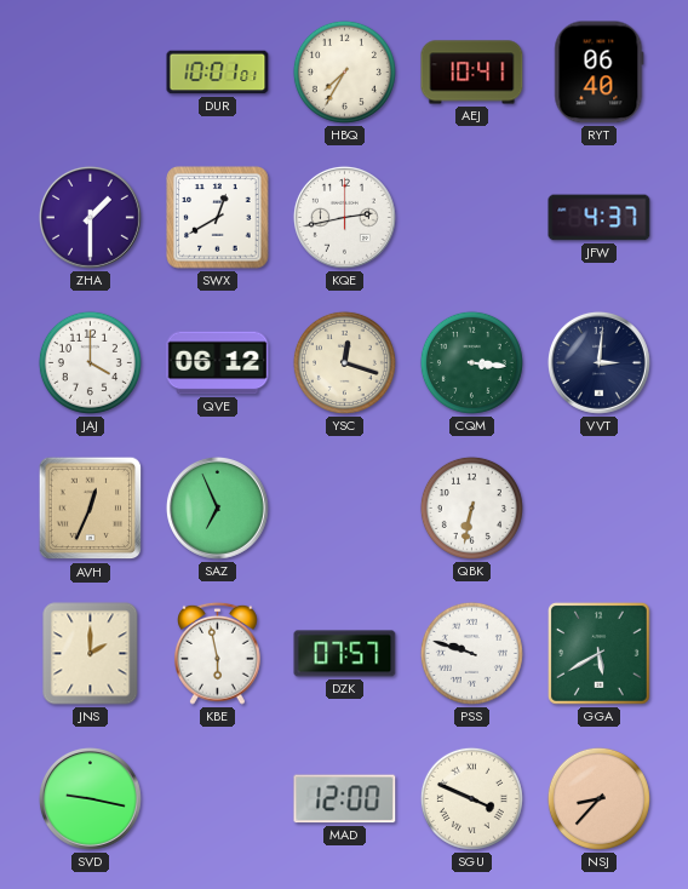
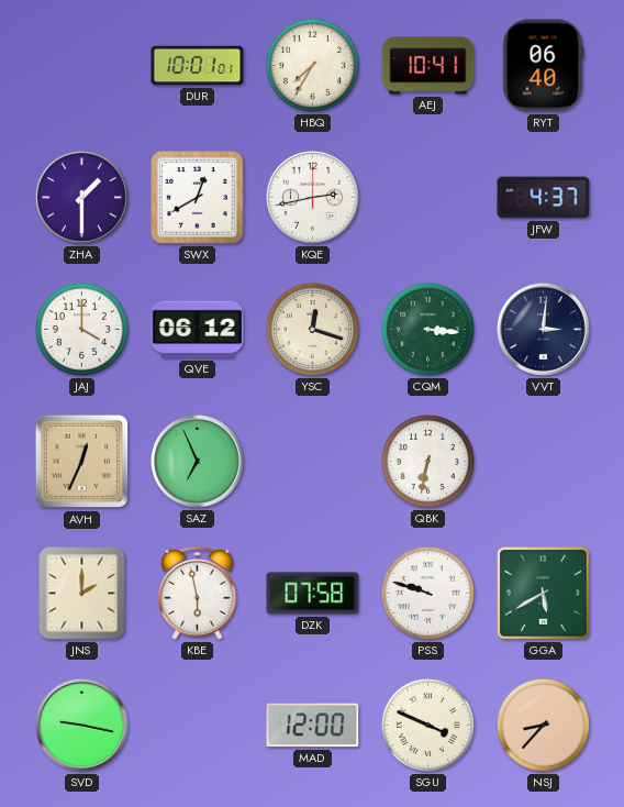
DZK: 07:57 -> 07:58
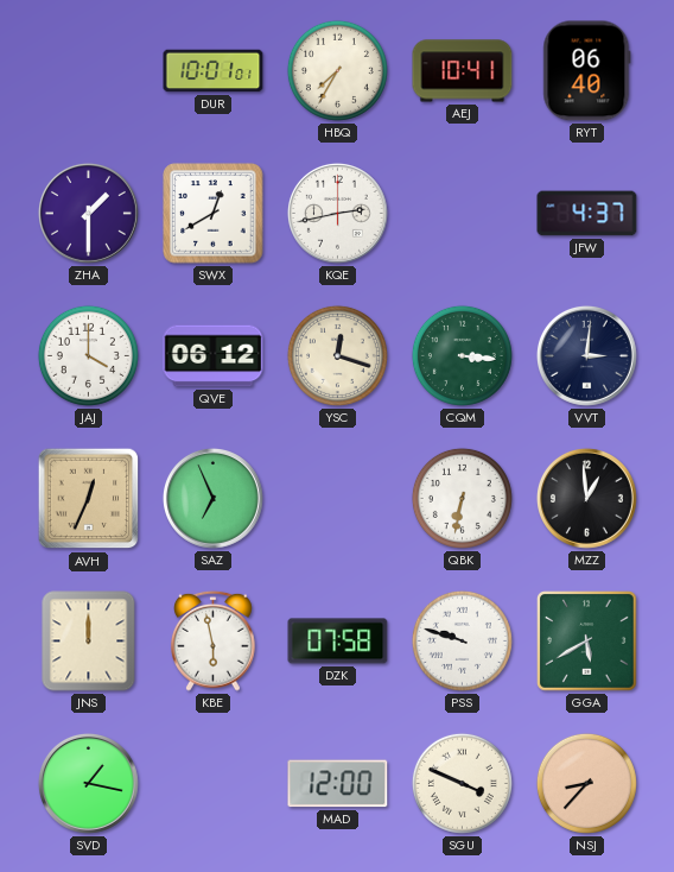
MZZ: none -> 12:59
JNS: 2:00 -> 12:00
SVD: 9:17 -> 1:17
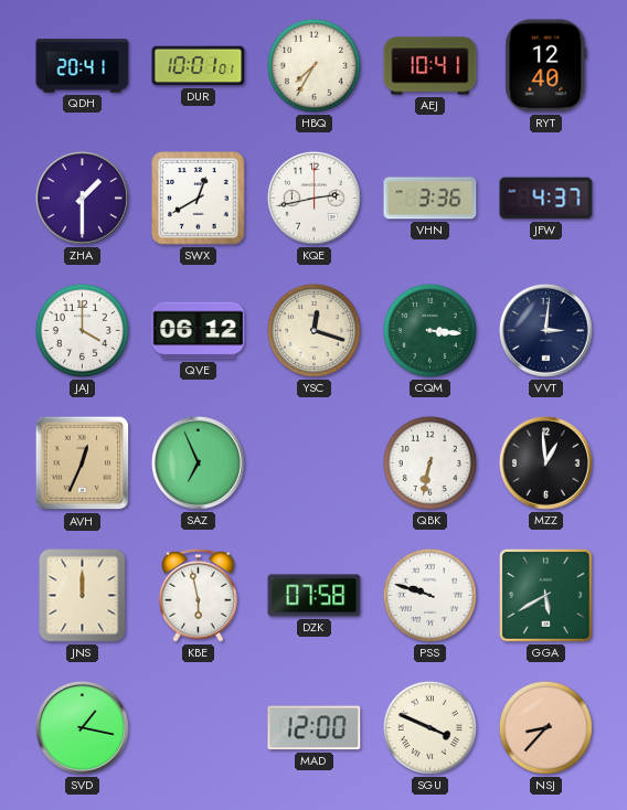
QDH: none -> 20:41
RYT: 06:40 -> 12:40
VHN: none -> 3:36
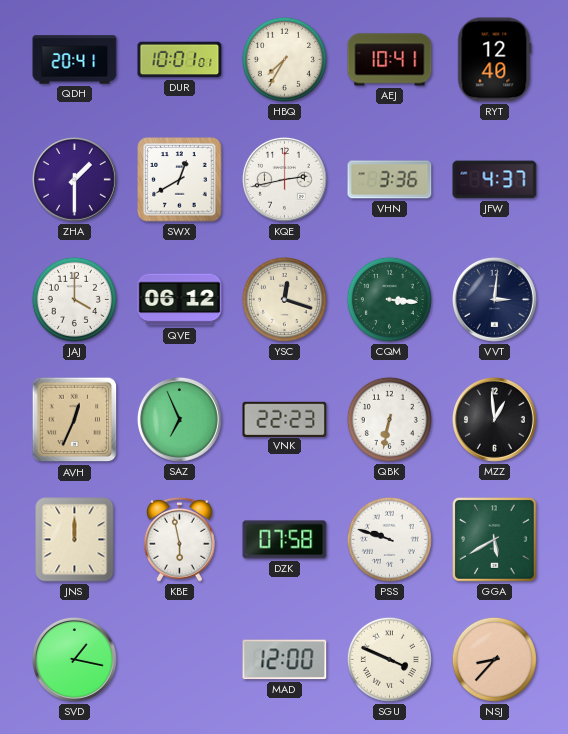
VNK: none -> 22:23
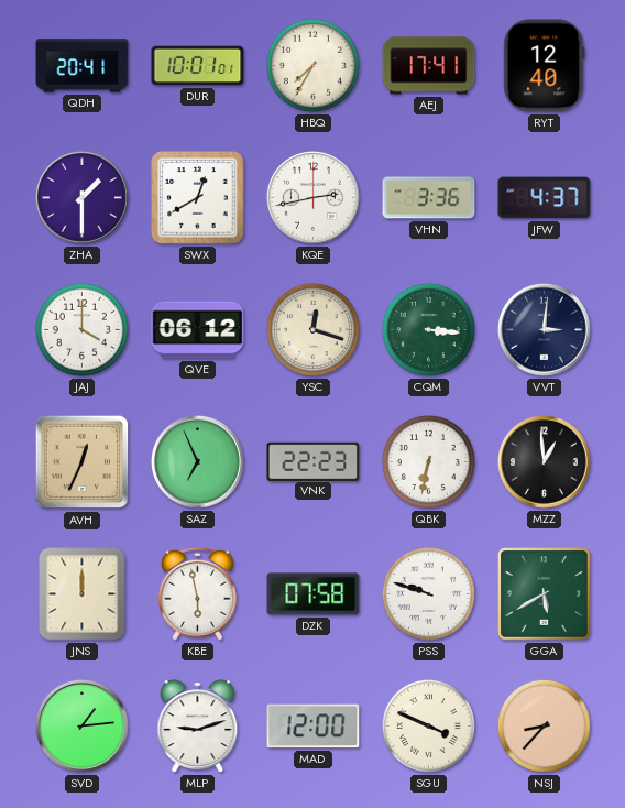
AEJ: 10:41 -> 17:41
SVD: 1:17 -> 1:14
MLP: none -> 9:12
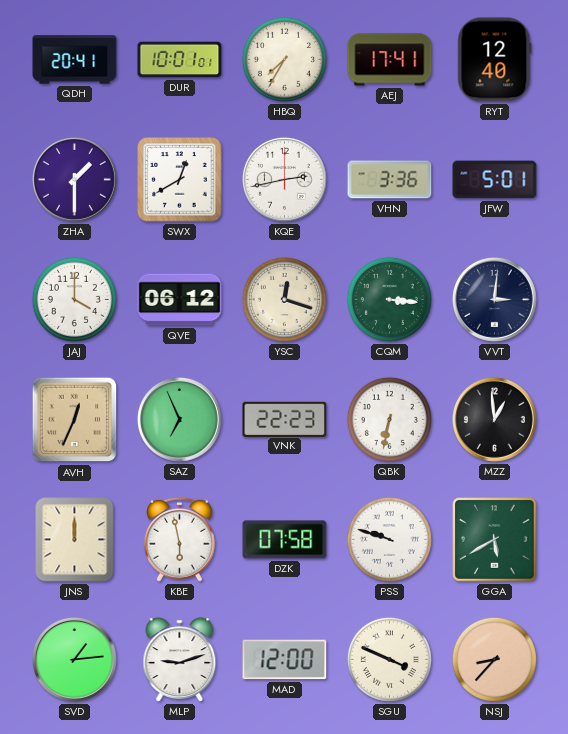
JFW: 4:37 -> 5:01
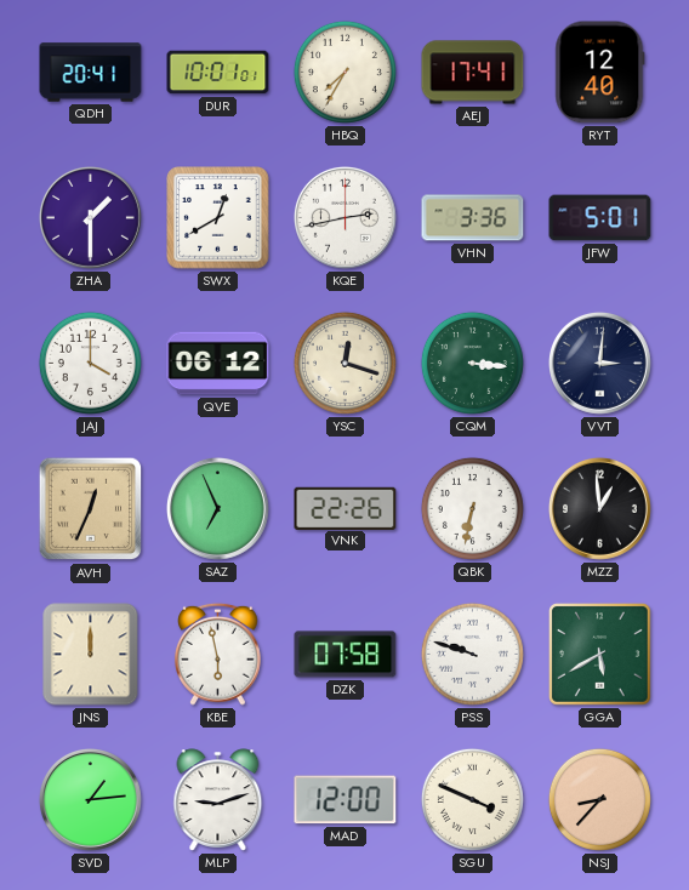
VNK: 22:23 -> 22:26
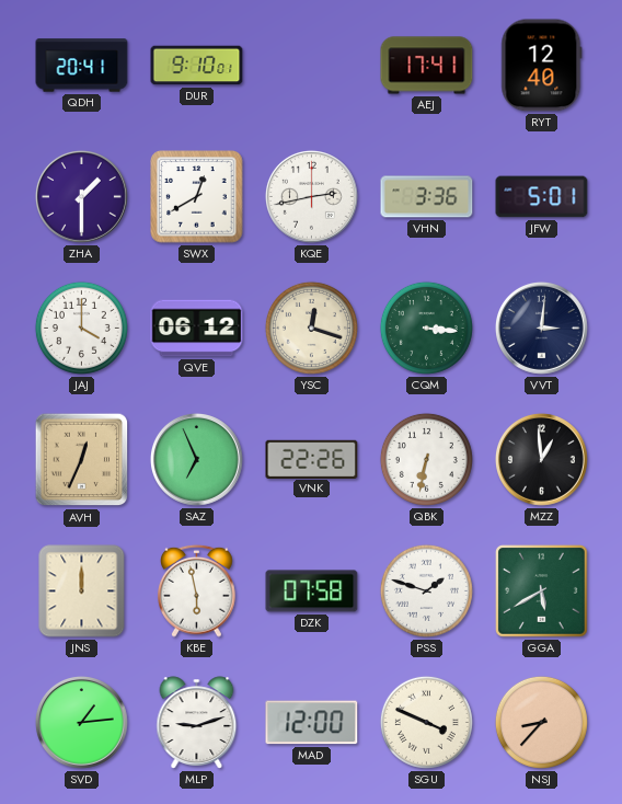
DUR: 10:01 -> 9:10
HBQ: 7:35 -> none
PSS: 9:48 -> 1:48
